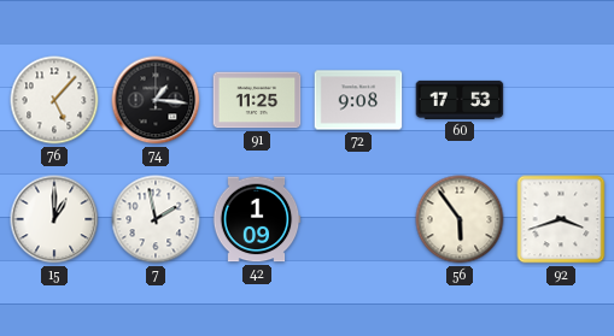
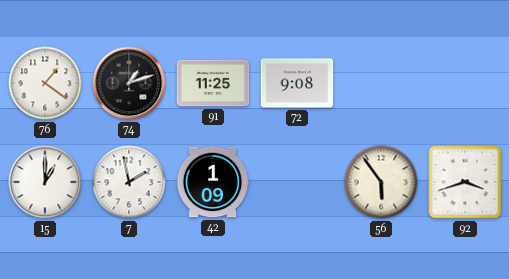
76: 5:07 -> 1:21
74: 1:16 -> 1:12
60: 17:53 -> none
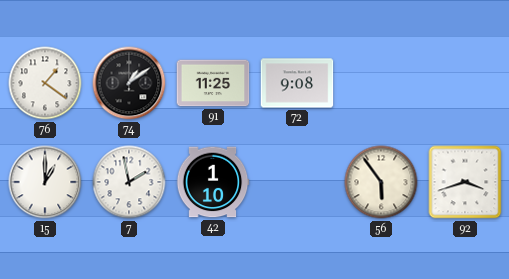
74: 1:12 -> 1:09
42: 1:09 -> 1:10
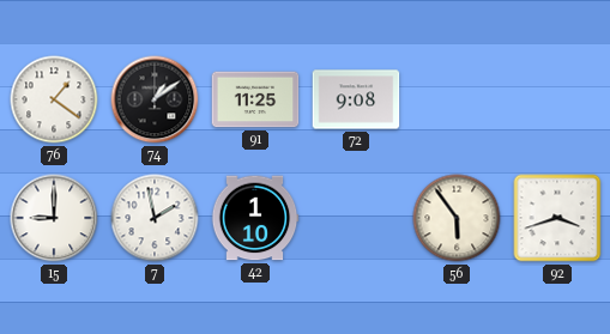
15: 1:00 -> 9:00
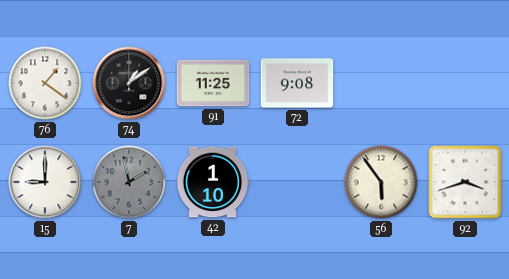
7 dial: white -> grey
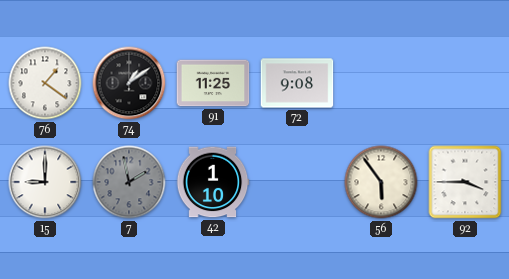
92: 3:42 -> 3:45
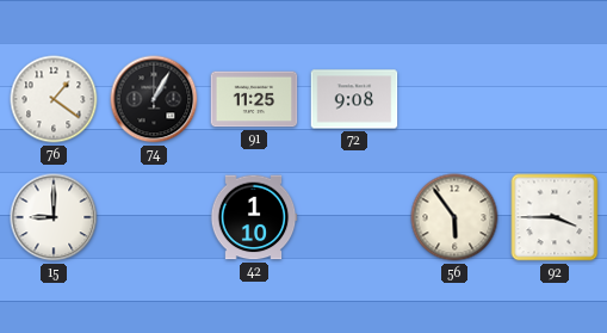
74: 1:09 -> 1:05
7: 1:58 -> none
